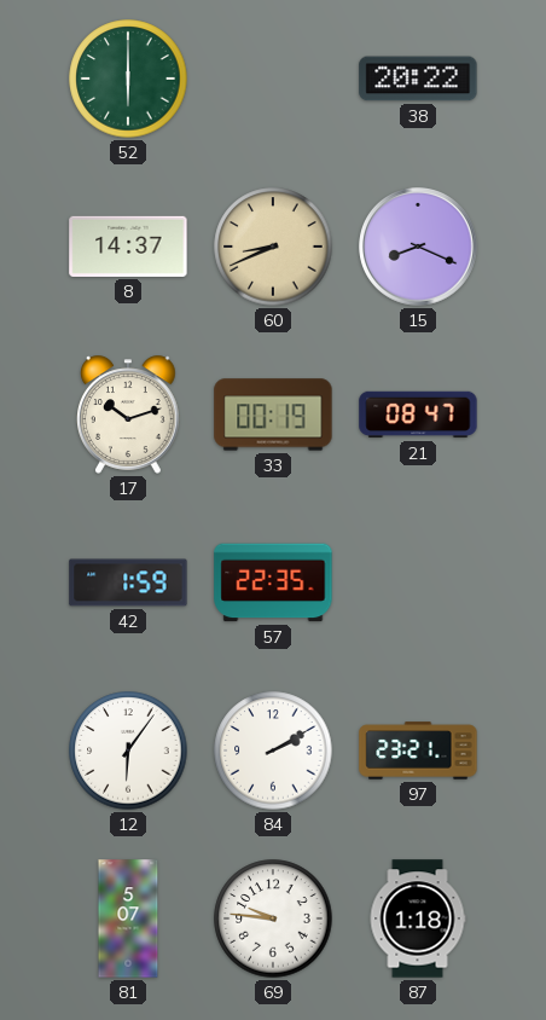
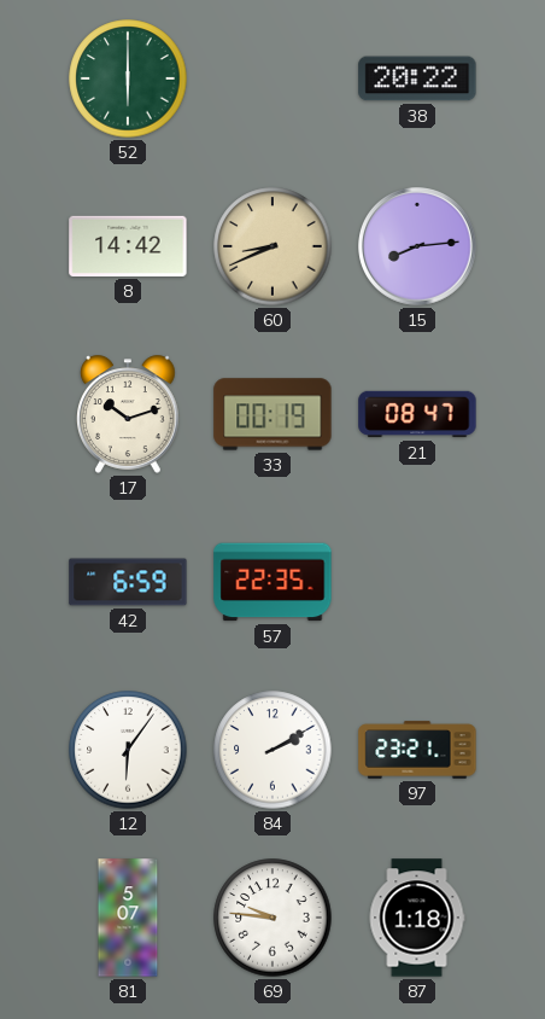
8: 14:37 -> 14:42
15: 8:19 -> 8:14
42: 1:59 -> 6:59
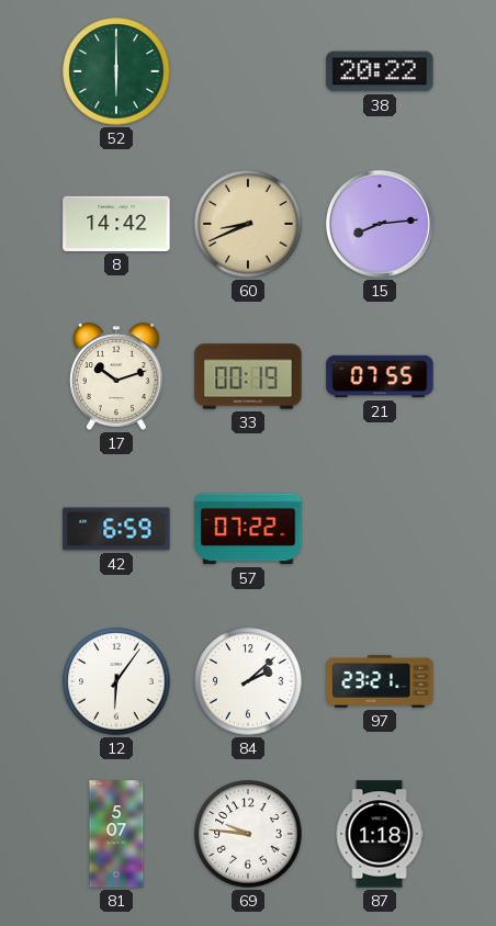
21: 08:47 -> 07:55
57: 22:35 -> 07:22
84: 2:10 -> 2:08
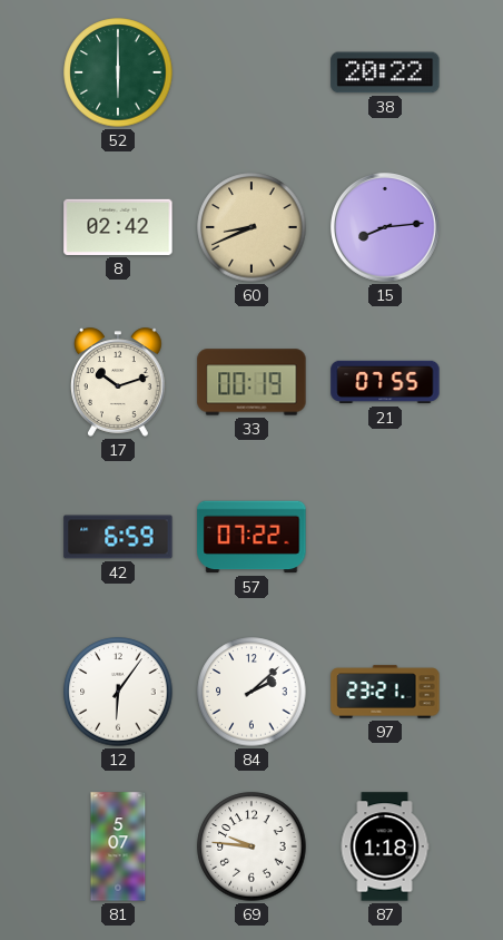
8: 14:42 -> 02:42
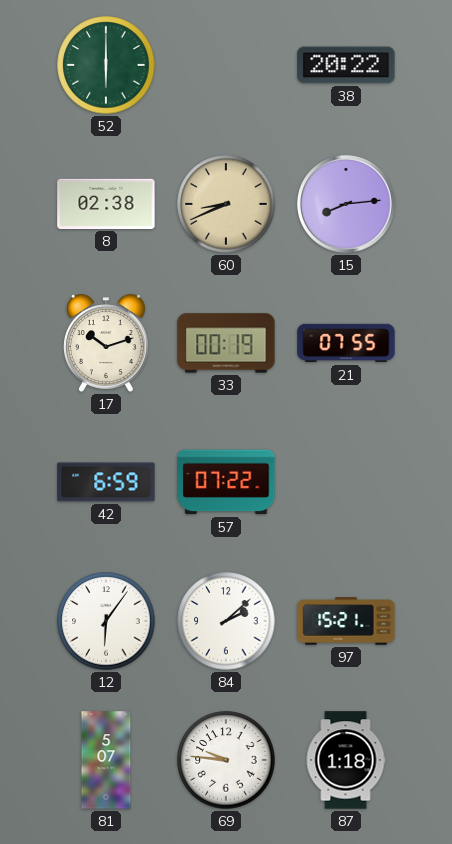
8: 02:42 -> 02:38
97: 23:21 -> 15:21
